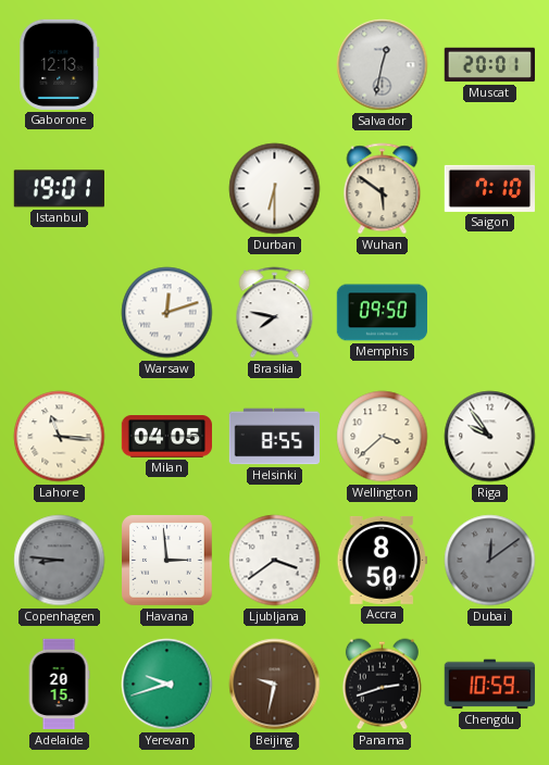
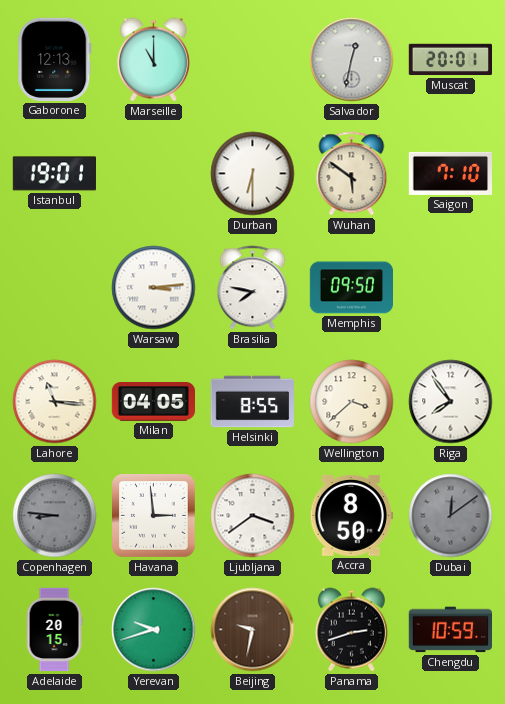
Marseille: none -> 11:00
Warsaw: 12:12 -> 3:14
Riga: 9:54 -> 7:54
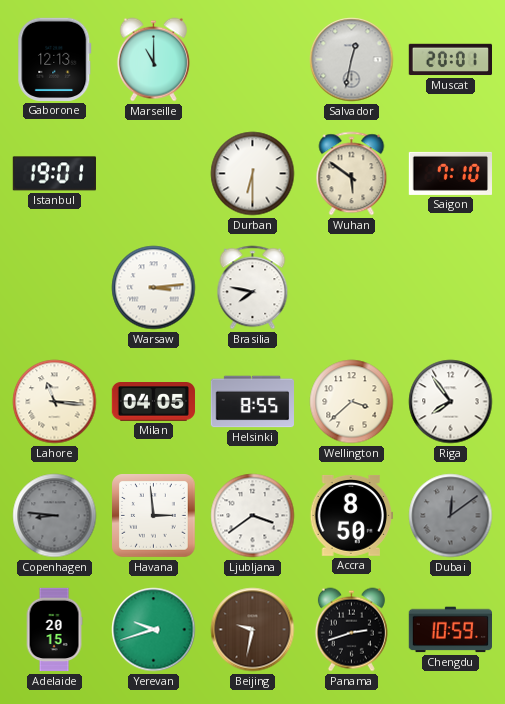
Memphis: 09:50 -> none
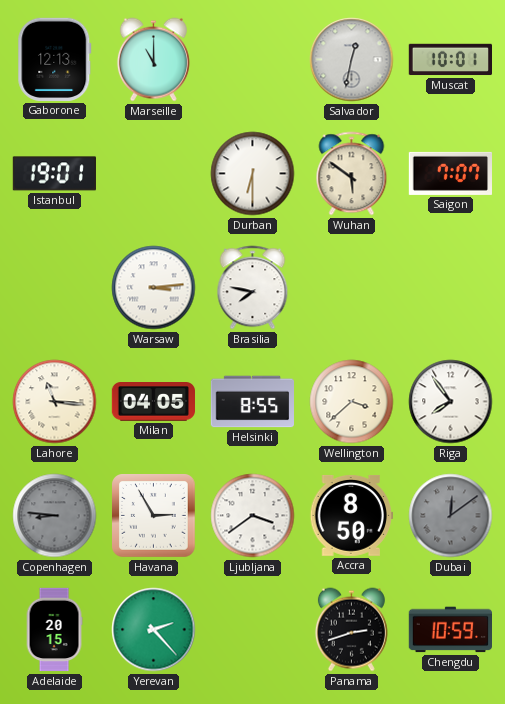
Muscat: 20:01 -> 10:01
Saigon: 7:10 -> 7:07
Havana: 2:59 -> 2:55
Yerevan: 9:42 -> 2:23
Beijing: 9:32 -> none
